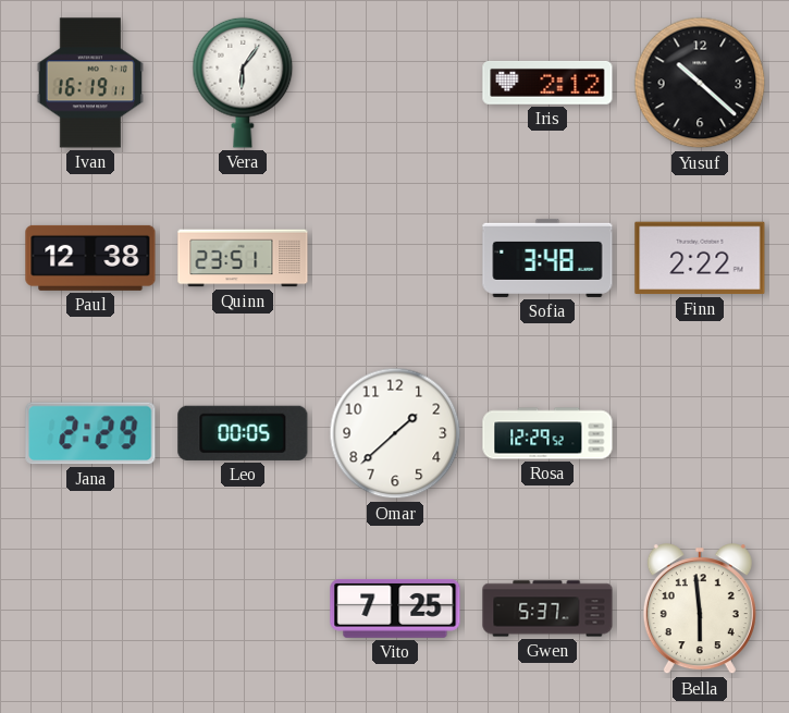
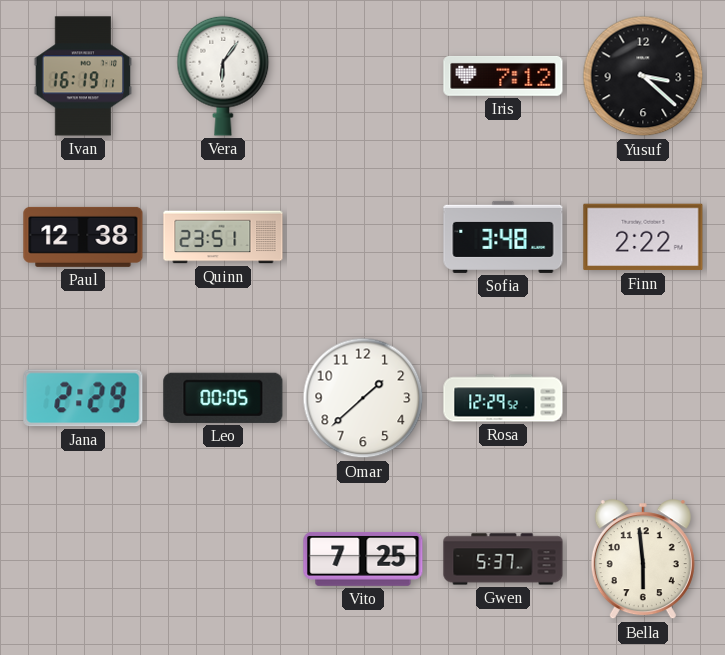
Iris: 2:12 -> 7:12
Yusuf: 10:22 -> 3:22
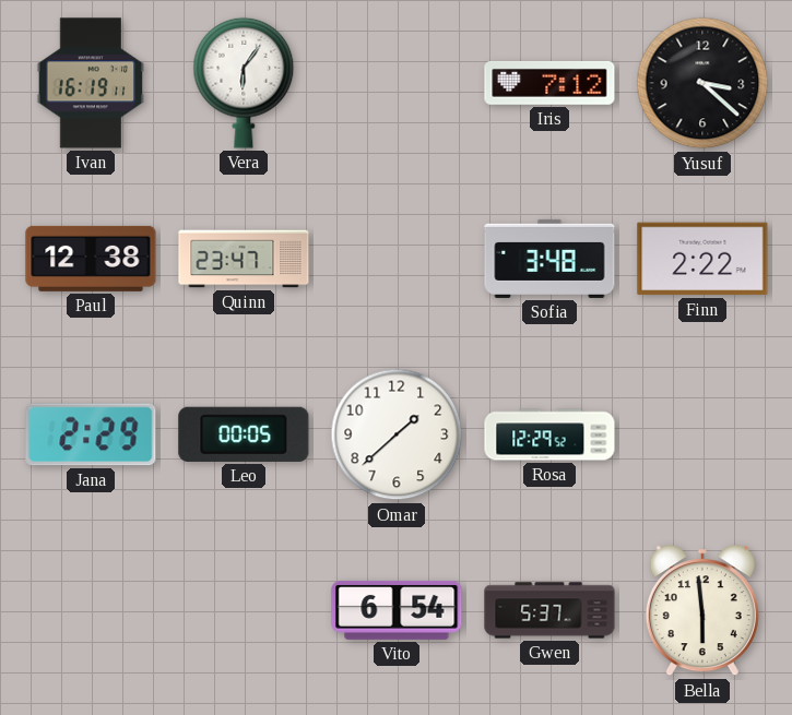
Quinn: 23:51 -> 23:47
Vito: 7:25 -> 6:54
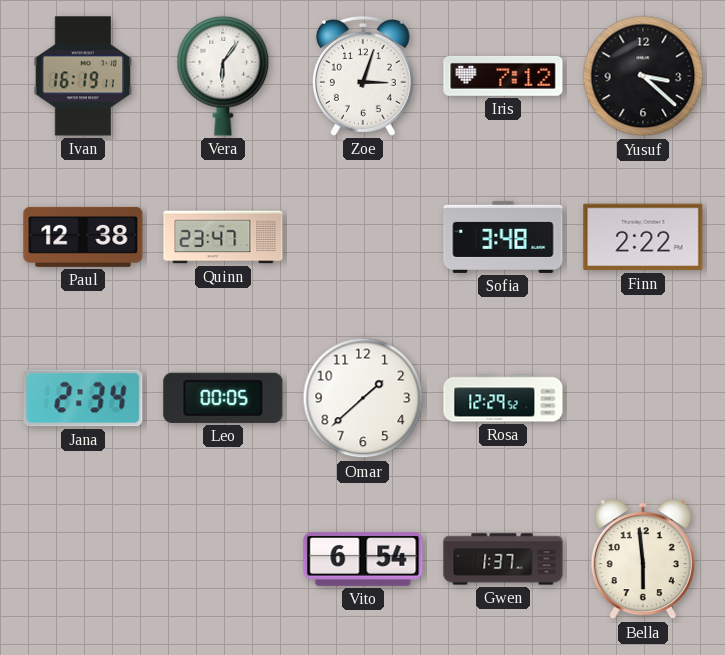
Zoe: none -> 3:03
Jana: 2:29 -> 2:34
Gwen: 5:37 -> 1:37
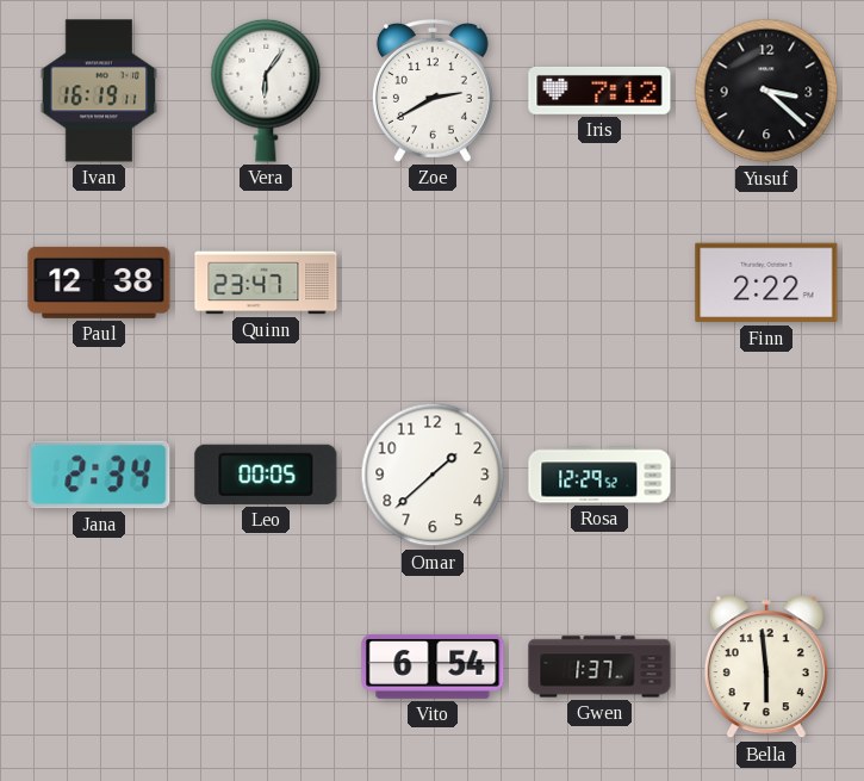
Zoe: 3:03 -> 2:40
Sofia: 3:48 -> none
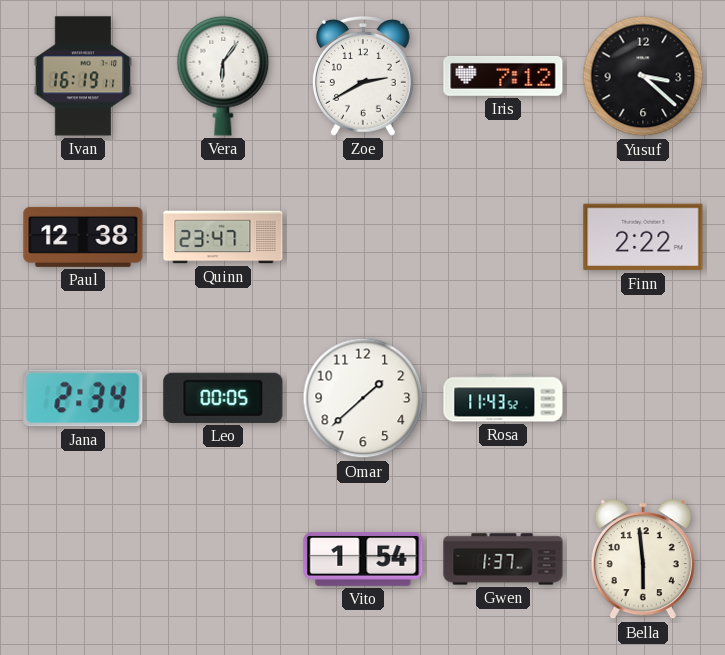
Rosa: 12:29 -> 11:43
Vito: 6:54 -> 1:54
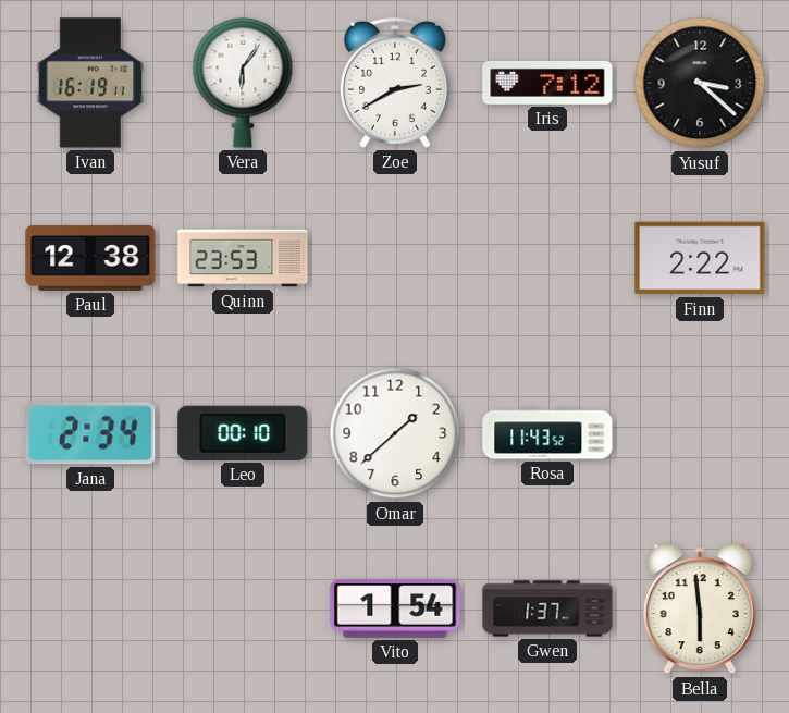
Quinn: 23:47 -> 23:53
Leo: 00:05 -> 00:10
